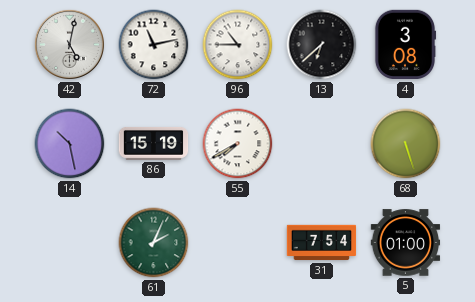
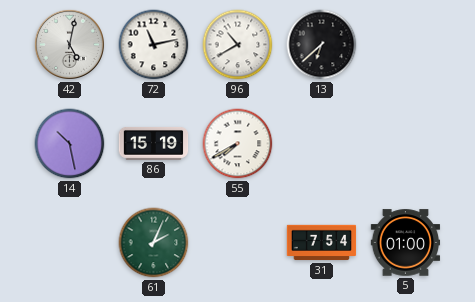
96: 10:45 -> 10:40
4: 3:08 -> none
68: 5:27 -> none
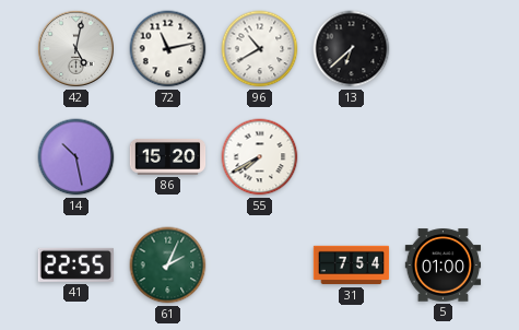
86: 15:19 -> 15:20
41: none -> 22:55
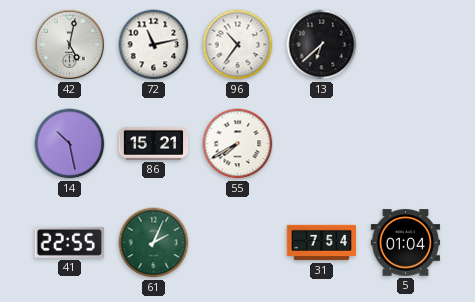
96: 10:40 -> 10:36
86: 15:20 -> 15:21
5: 01:00 -> 01:04
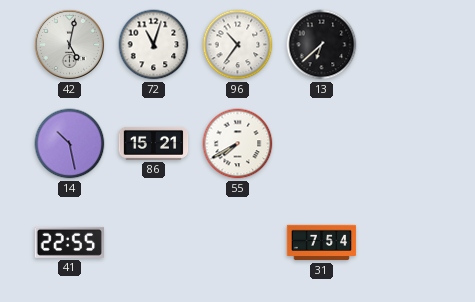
72: 11:13 -> 11:03
61: 2:04 -> none
5: 01:04 -> none
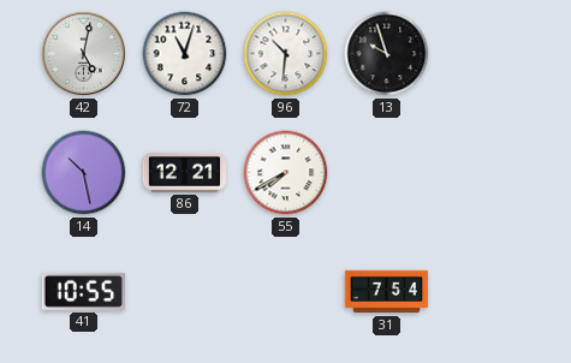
96: 10:36 -> 10:31
13: 6:38 -> 9:57
86: 15:21 -> 12:21
41: 22:55 -> 10:55
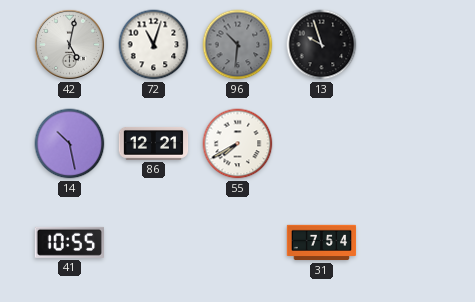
96 dial: white -> grey
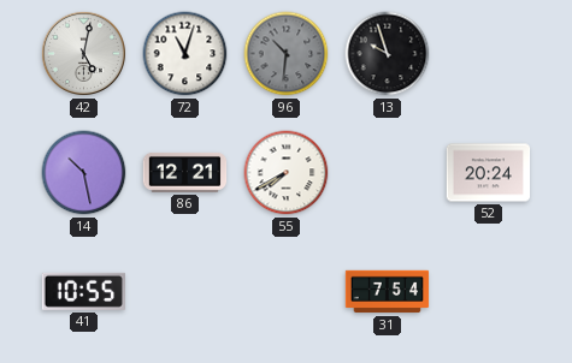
52: none -> 20:24
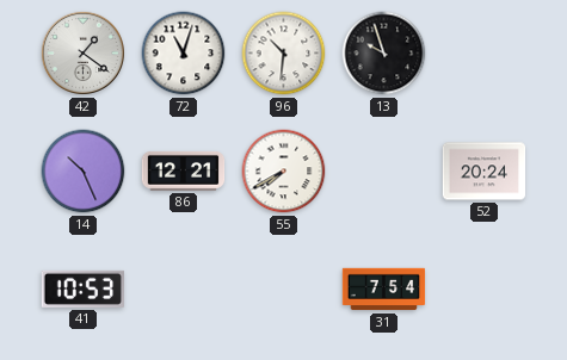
42: 5:02 -> 1:21
96 dial: grey -> white
14: 10:28 -> 10:26
41: 10:55 -> 10:53
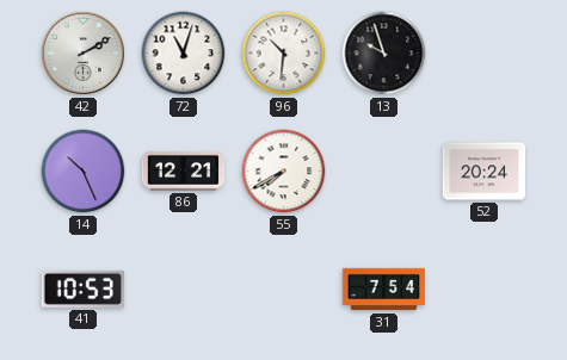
42: 1:21 -> 2:10
